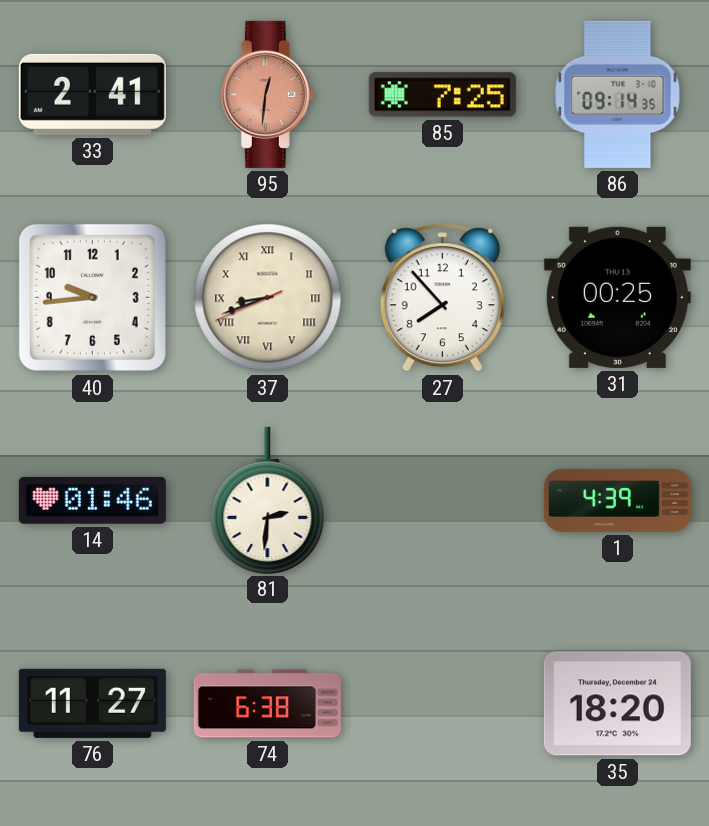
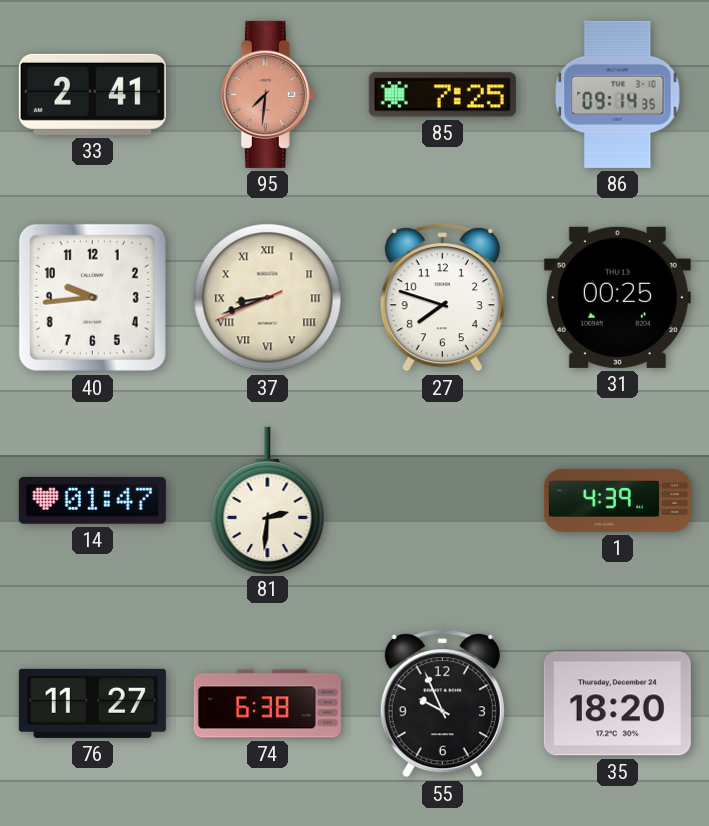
95: 12:31 -> 7:31
27: 7:53 -> 7:48
14: 01:46 -> 01:47
55: none -> 9:56
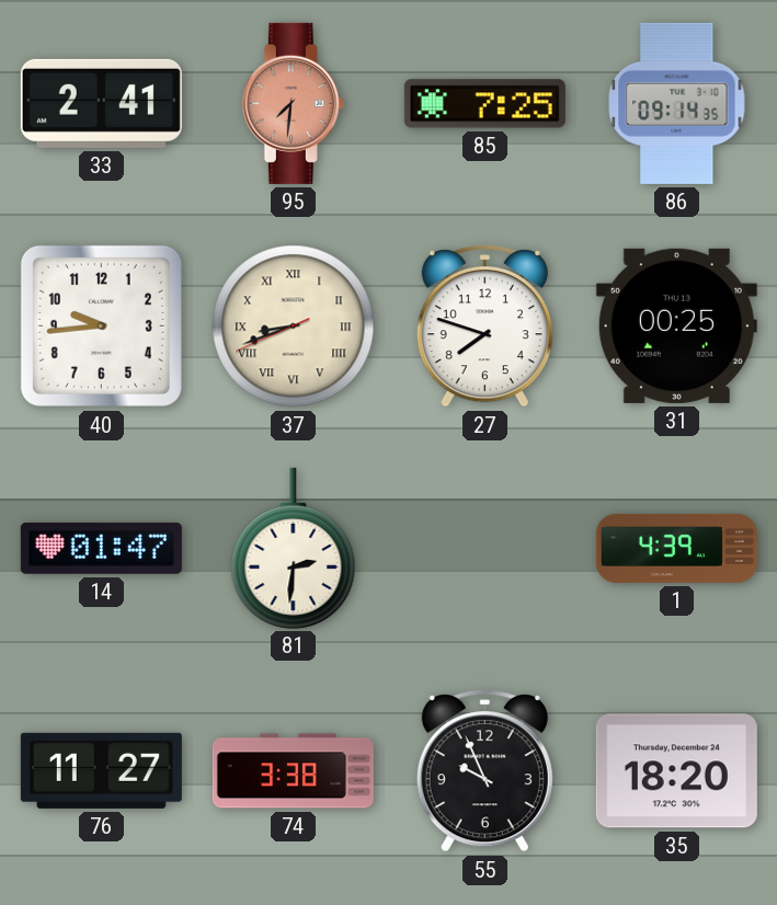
74: 6:38 -> 3:38
